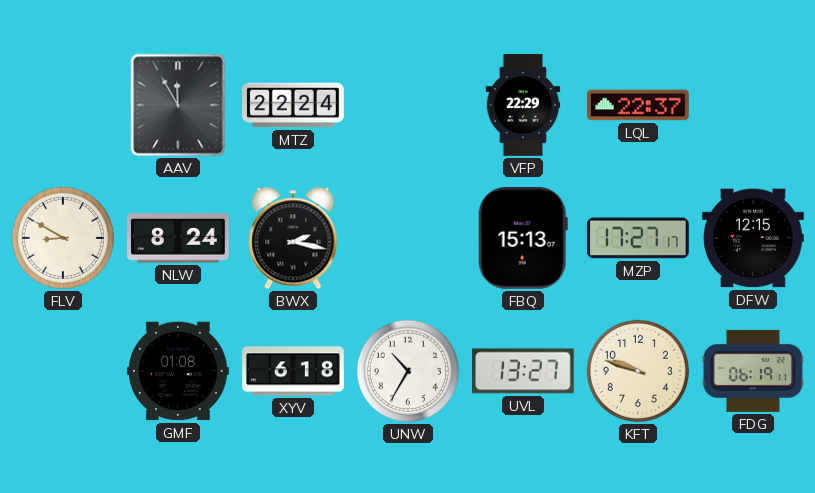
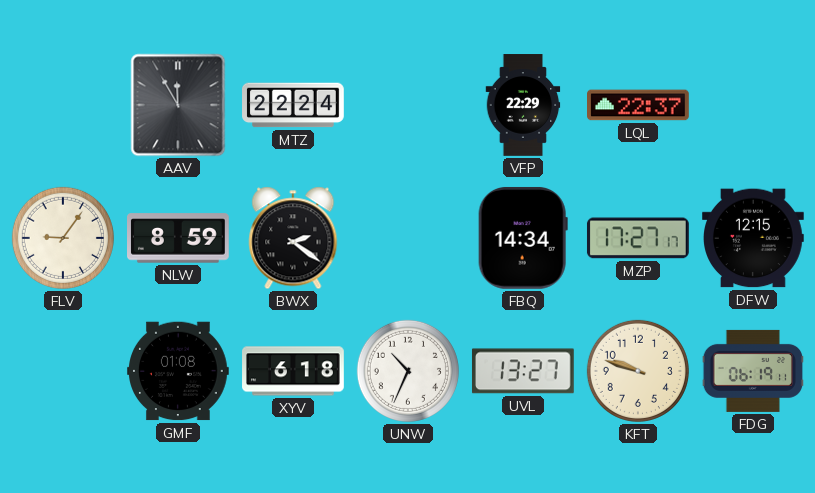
FLV: 8:50 -> 9:06
NLW: 8:24 -> 8:59
BWX: 2:17 -> 2:21
FBQ: 15:13 -> 14:34
UNW: 10:35 -> 10:34
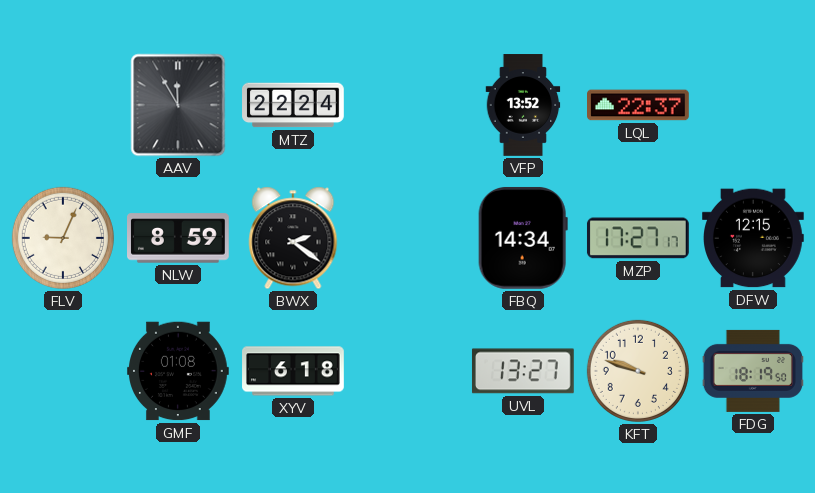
VFP: 22:29 -> 13:52
FLV: 9:06 -> 9:04
UNW: 10:34 -> none
FDG: 06:19 -> 18:19
